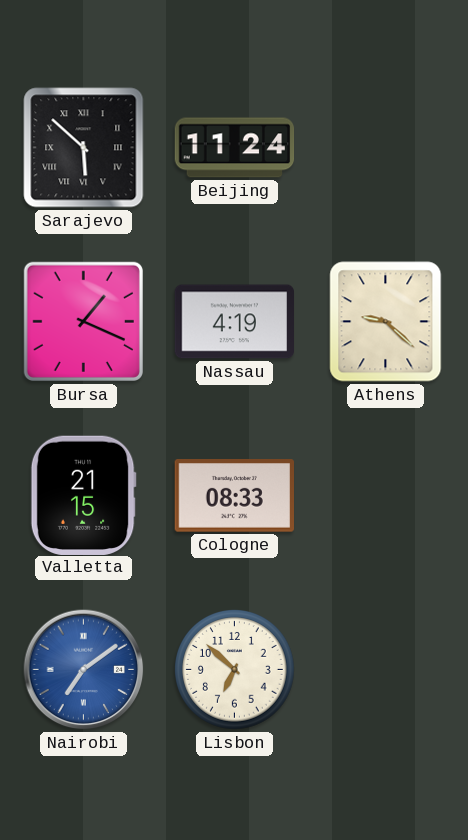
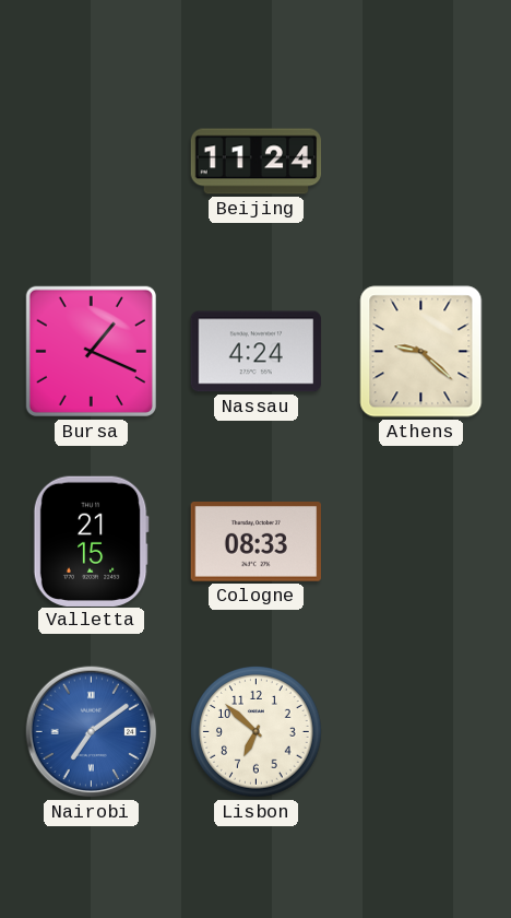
Sarajevo: 5:52 -> none
Nassau: 4:19 -> 4:24
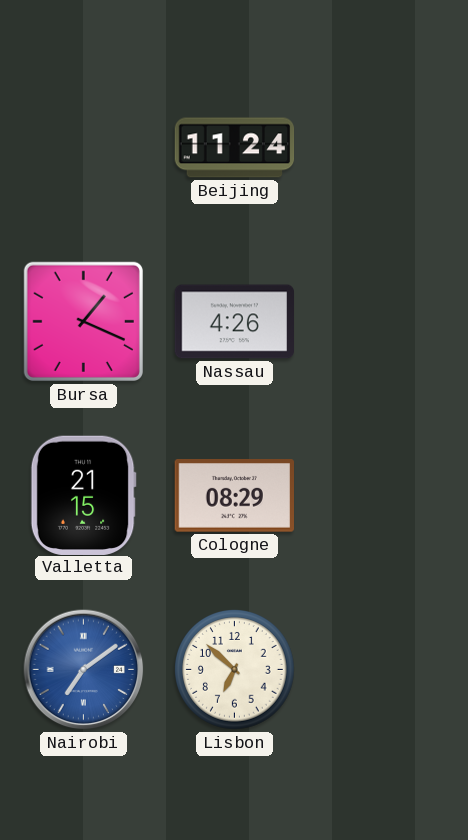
Nassau: 4:24 -> 4:26
Athens: 9:22 -> none
Cologne: 08:33 -> 08:29
